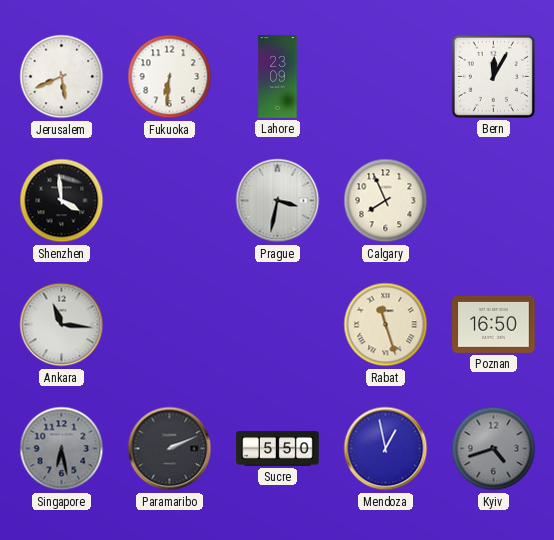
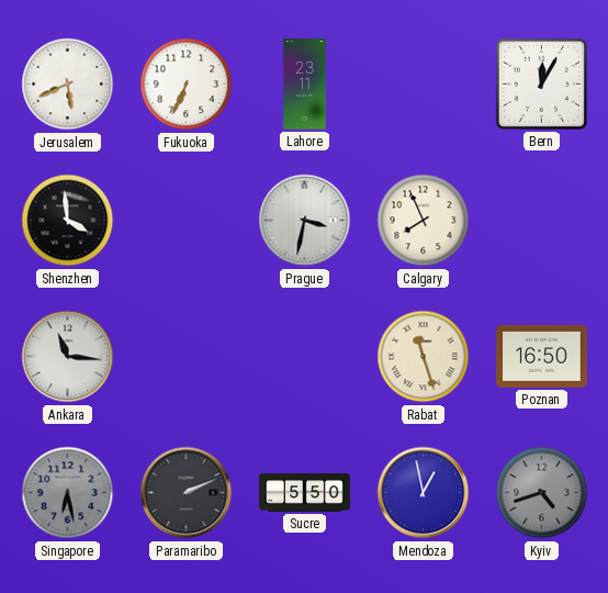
Fukuoka: 6:31 -> 6:34
Lahore: 23:09 -> 23:11
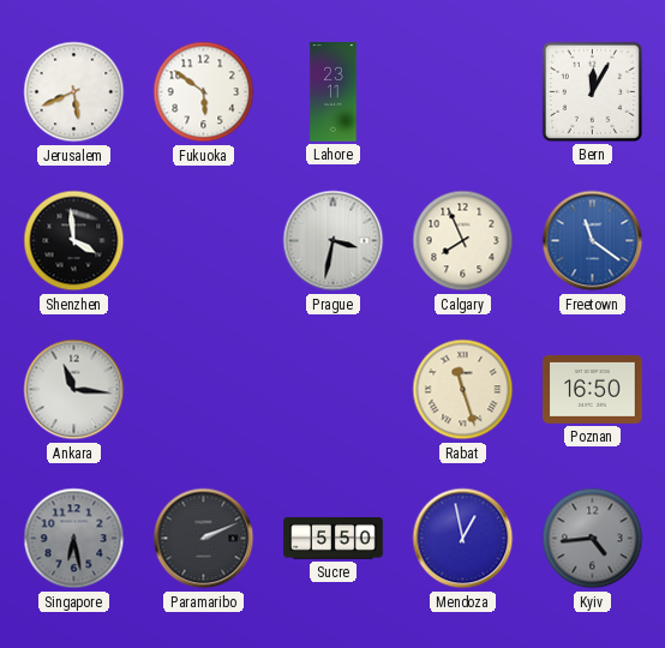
Fukuoka: 6:34 -> 5:51
Freetown: none -> 11:21
Kyiv: 4:42 -> 4:44
